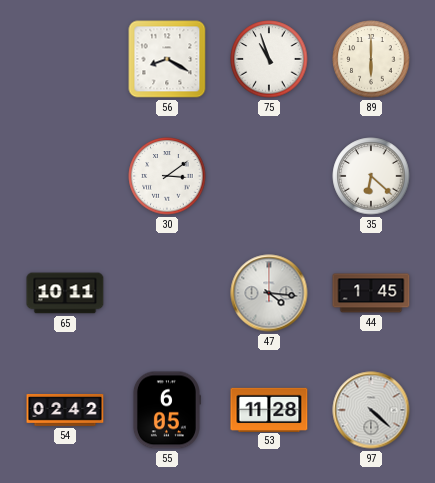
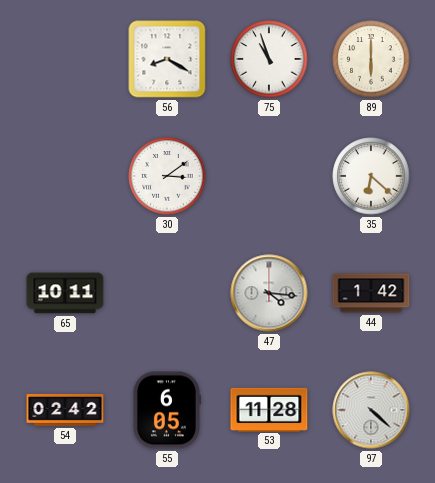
44: 1:45 -> 1:42
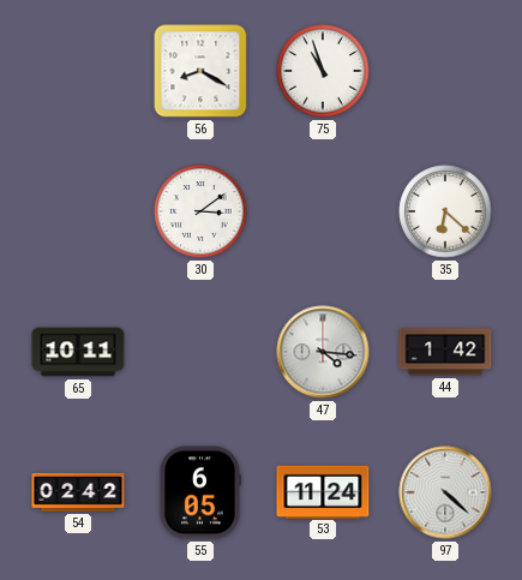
89: 6:00 -> none
53: 11:28 -> 11:24
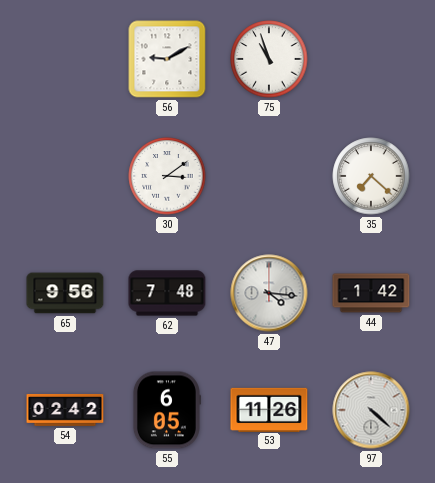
56: 8:20 -> 9:10
35: 6:22 -> 7:22
65: 10:11 -> 9:56
62: none -> 7:48
53: 11:24 -> 11:26
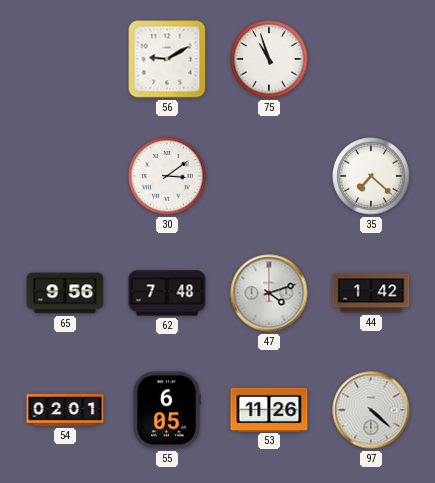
47: 4:16 -> 4:12
54: 02:42 -> 02:01
